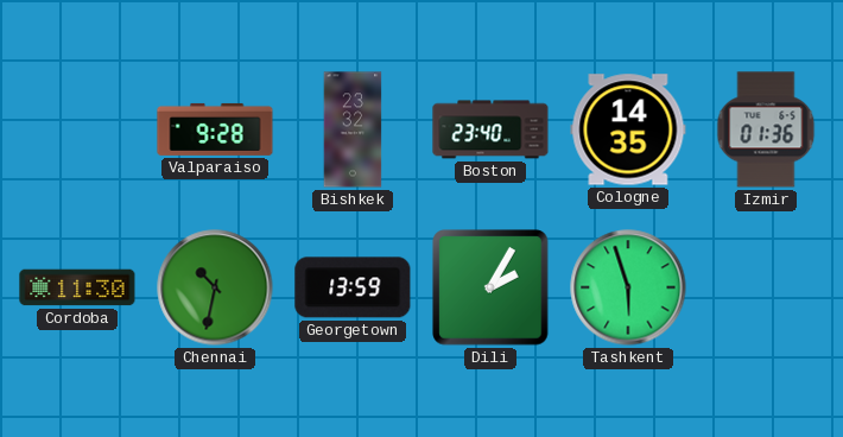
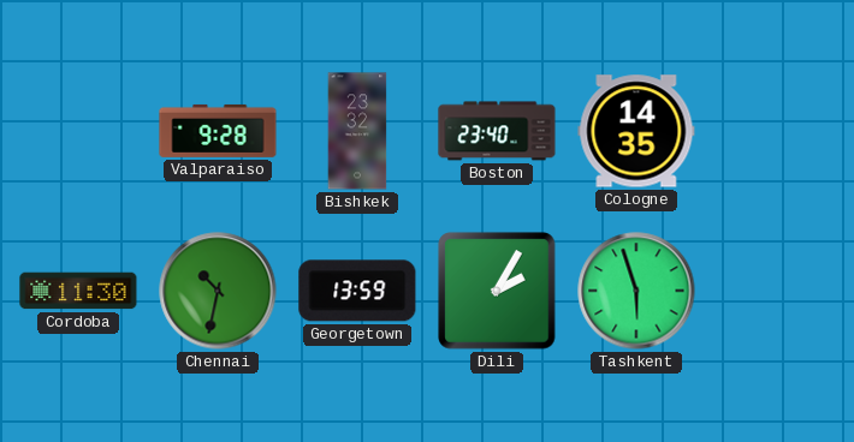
Izmir: 01:36 -> none
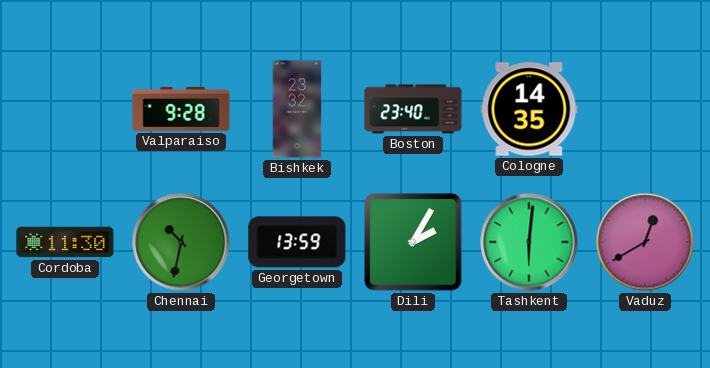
Tashkent: 5:57 -> 6:01
Vaduz: none -> 12:40
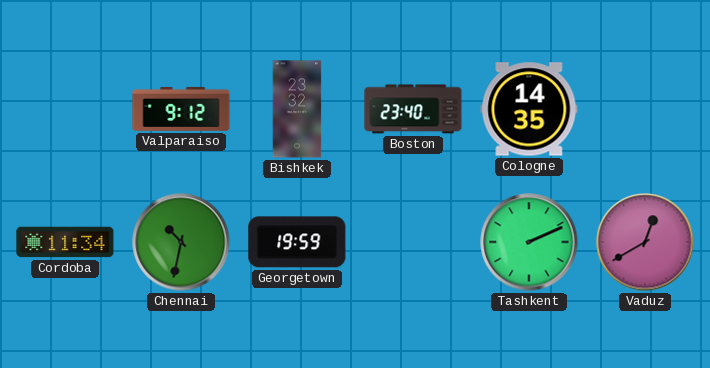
Valparaiso: 9:28 -> 9:12
Cordoba: 11:30 -> 11:34
Georgetown: 13:59 -> 19:59
Dili: 2:05 -> none
Tashkent: 6:01 -> 2:11
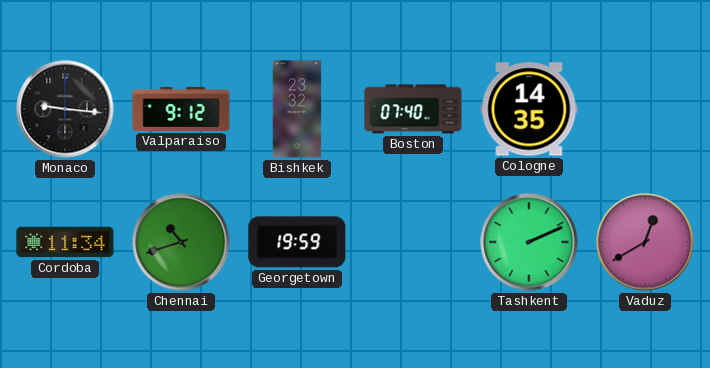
Monaco: none -> 9:16
Boston: 23:40 -> 07:40
Chennai: 10:32 -> 10:42
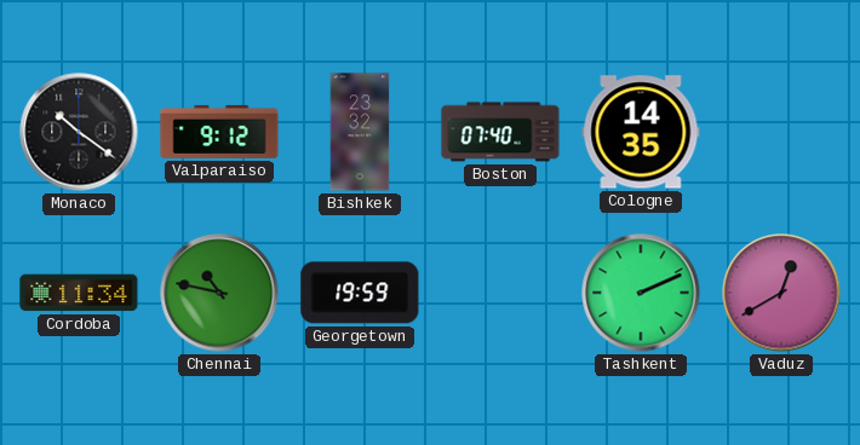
Monaco: 9:16 -> 10:21
Chennai: 10:42 -> 10:47
